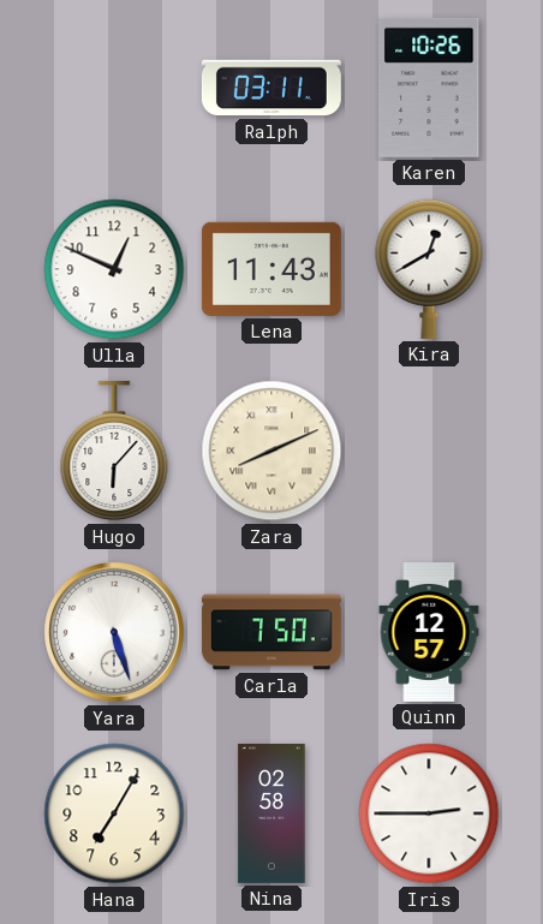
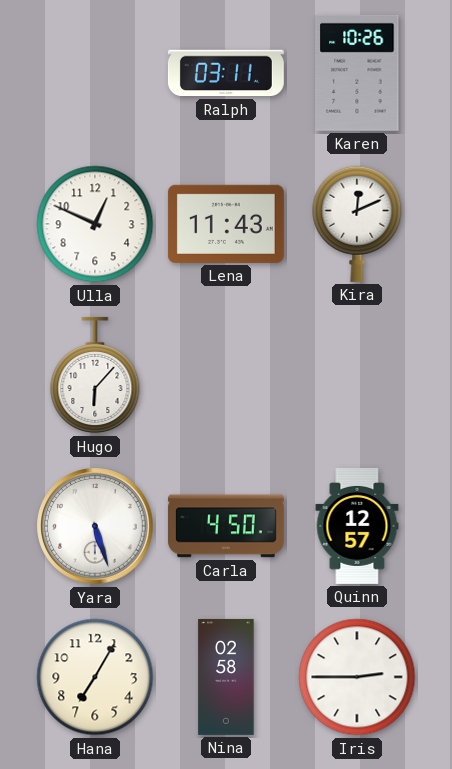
Kira: 12:40 -> 12:11
Zara: 8:11 -> none
Carla: 7:50 -> 4:50
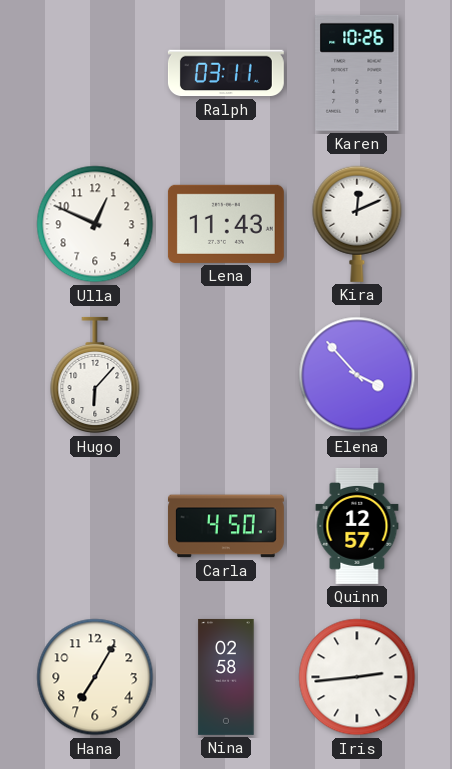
Elena: none -> 3:53
Yara: 5:27 -> none
Iris: 2:45 -> 2:44
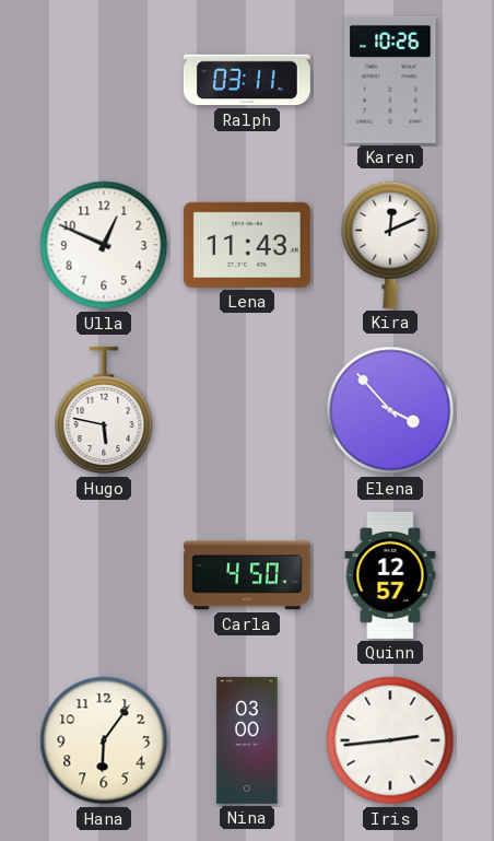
Hugo: 6:07 -> 5:47
Hana: 7:05 -> 6:06
Nina: 02:58 -> 03:00
